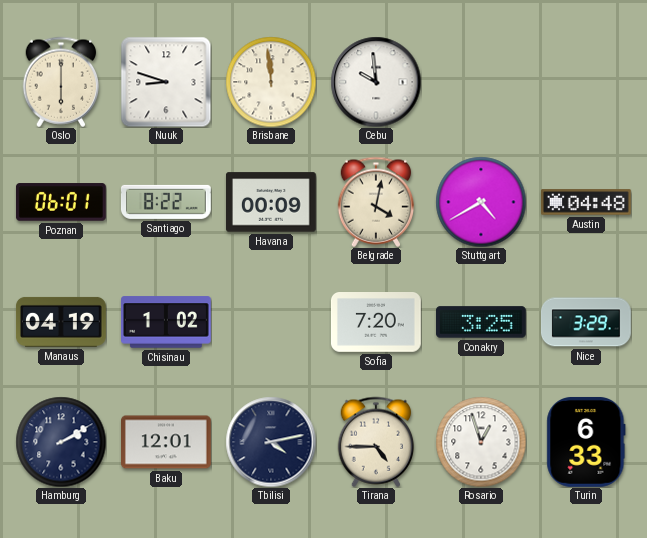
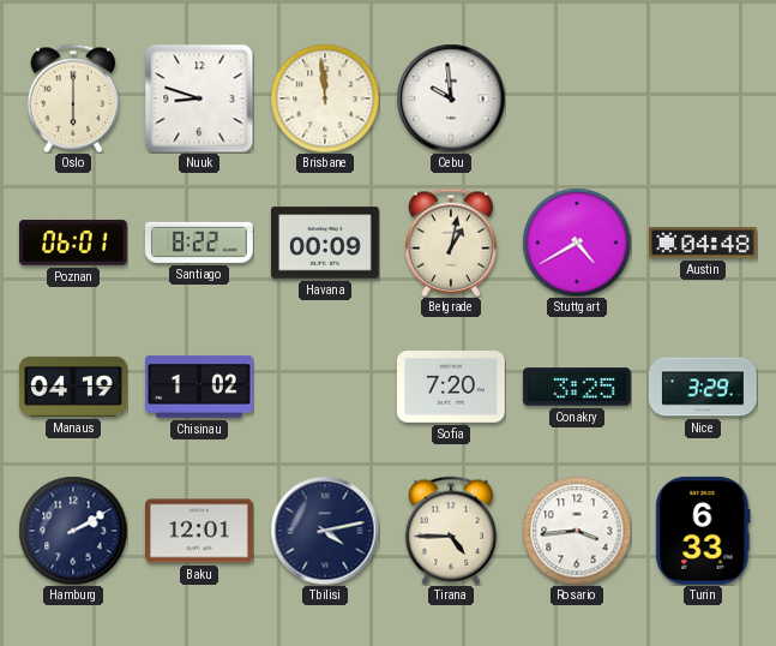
Belgrade: 4:02 -> 1:02
Rosario: 12:57 -> 3:44
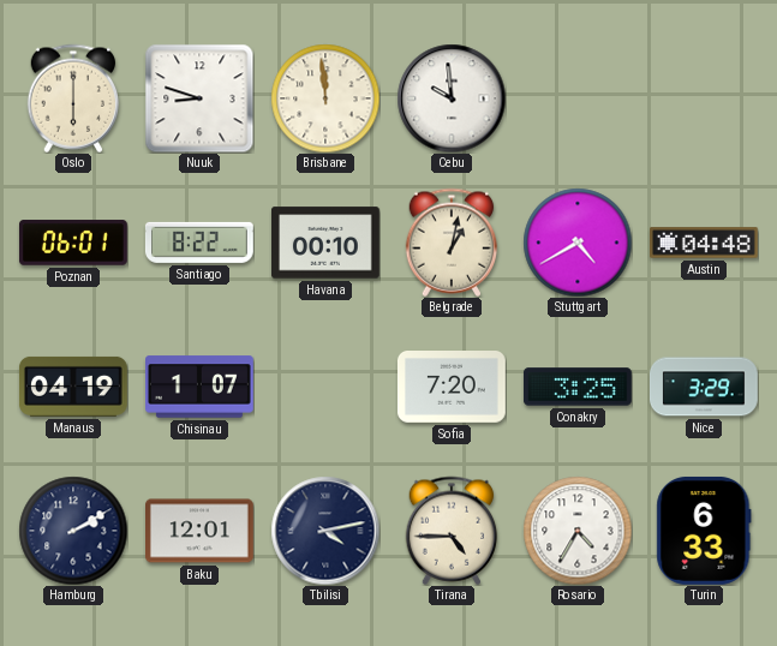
Havana: 00:09 -> 00:10
Chisinau: 1:02 -> 1:07
Rosario: 3:44 -> 4:35
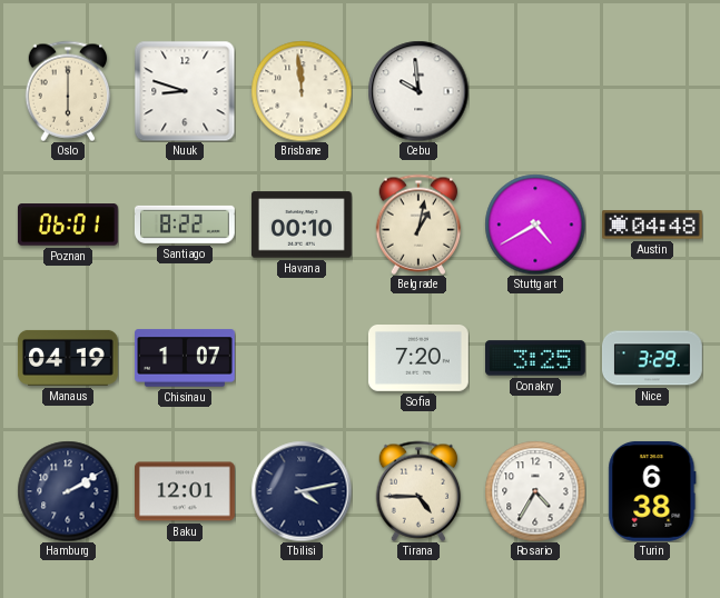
Turin: 6:33 -> 6:38
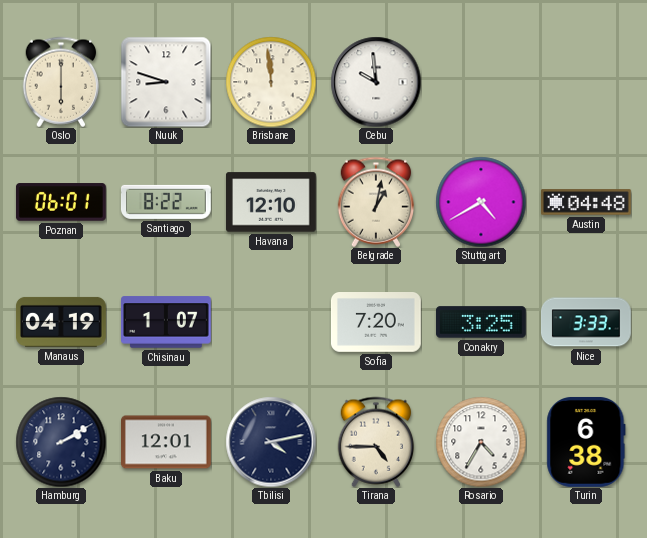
Havana: 00:10 -> 12:10
Nice: 3:29 -> 3:33
